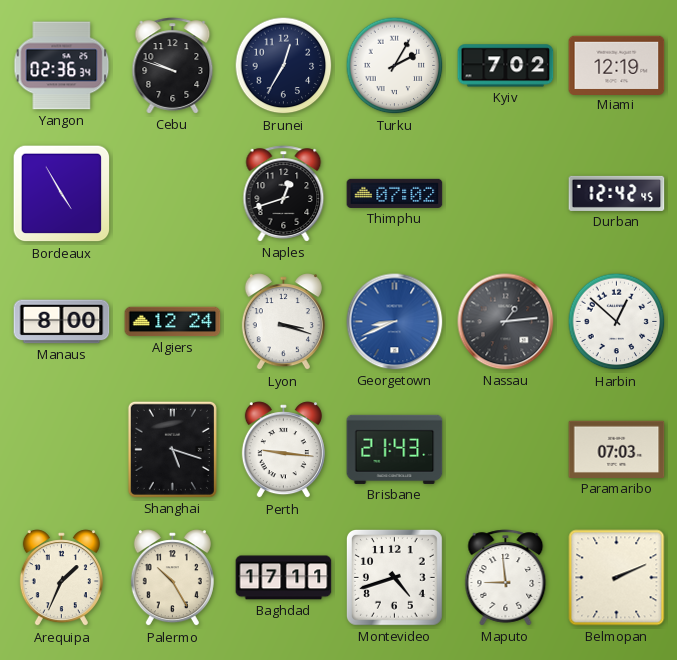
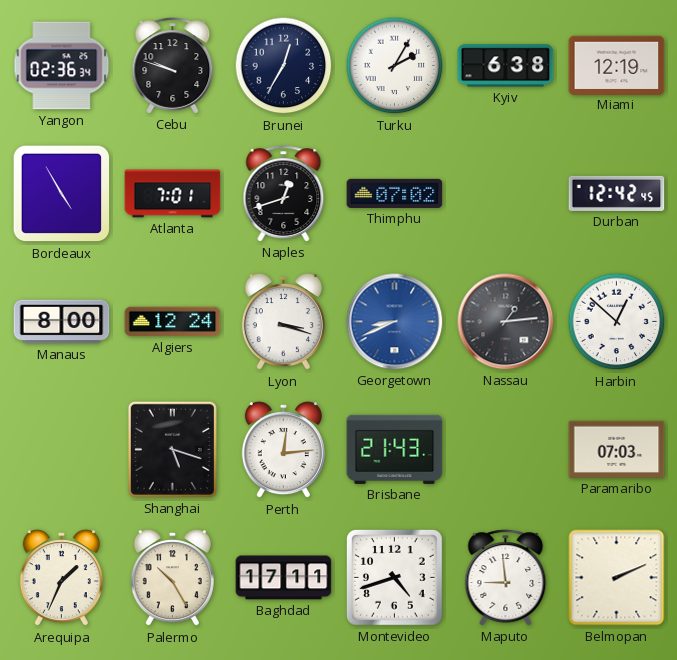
Kyiv: 7:02 -> 6:38
Atlanta: none -> 7:01
Perth: 9:16 -> 12:14
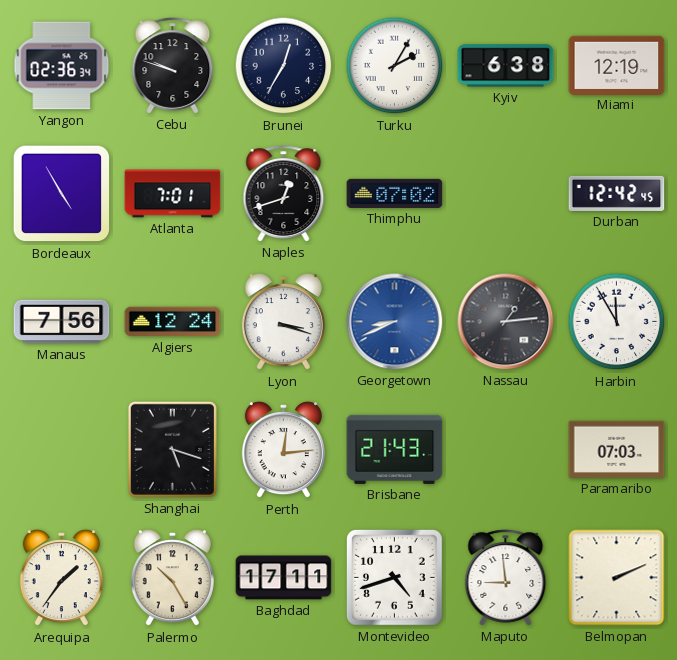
Manaus: 8:00 -> 7:56
Harbin: 12:52 -> 11:55
Arequipa: 1:34 -> 1:36
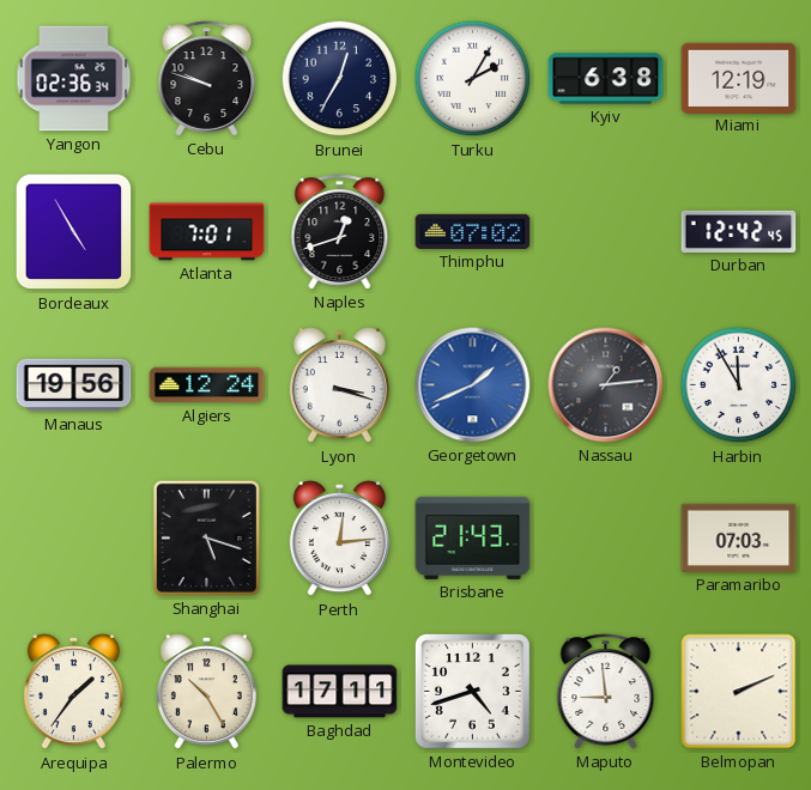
Manaus: 7:56 -> 19:56
Georgetown: 8:41 -> 1:41
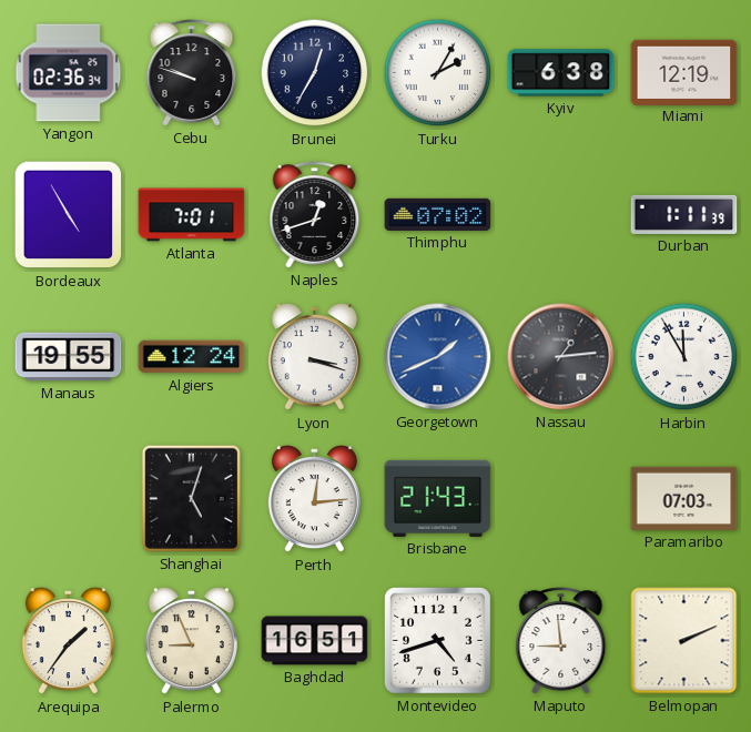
Durban: 12:42 -> 1:11
Manaus: 19:56 -> 19:55
Shanghai: 5:18 -> 5:03
Palermo: 10:25 -> 8:56
Baghdad: 17:11 -> 16:51
